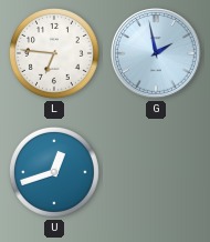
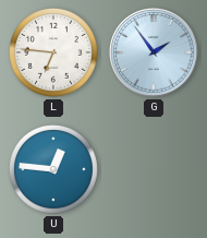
G: 1:58 -> 1:54
U: 12:42 -> 12:46
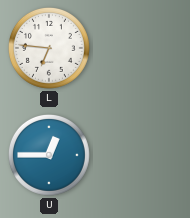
G: 1:54 -> none
U: 12:46 -> 12:45
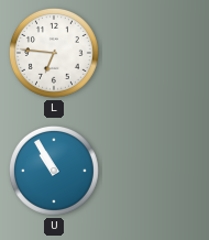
U: 12:45 -> 10:55
